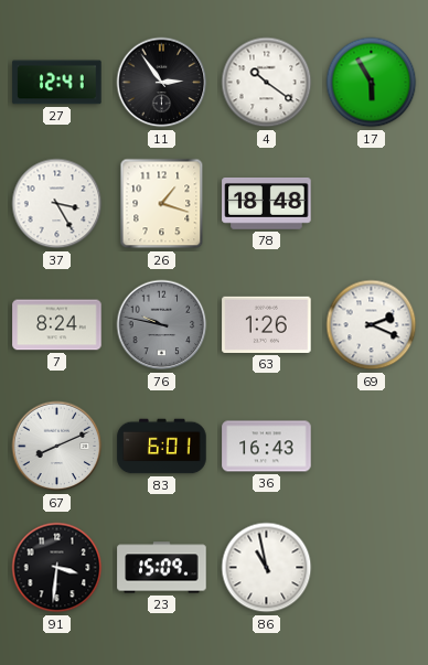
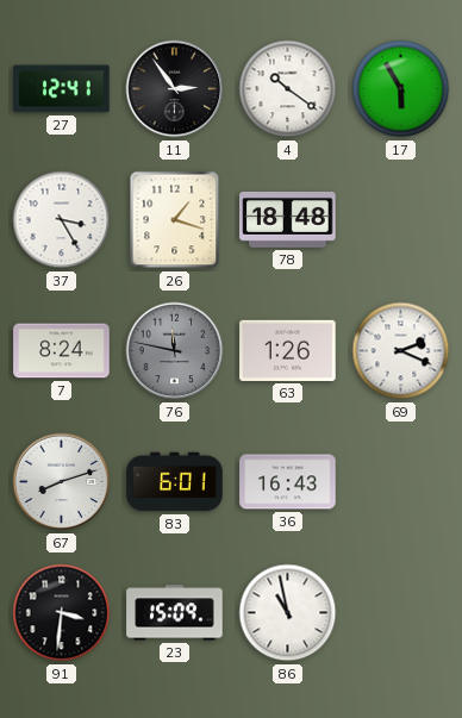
76: 9:47 -> 11:47
67: 8:11 -> 8:12
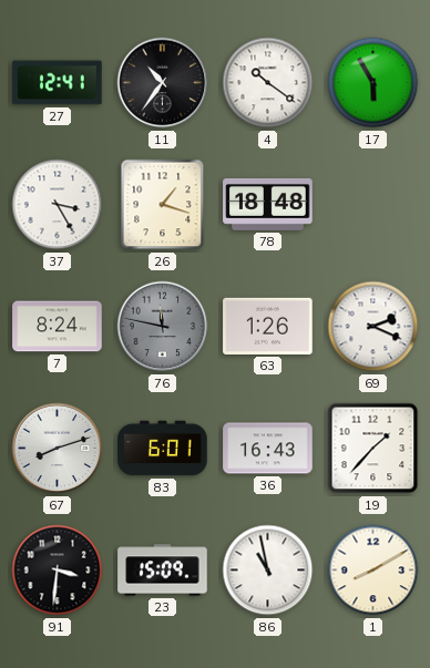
11: 2:54 -> 10:36
19: none -> 1:37
1: none -> 8:10
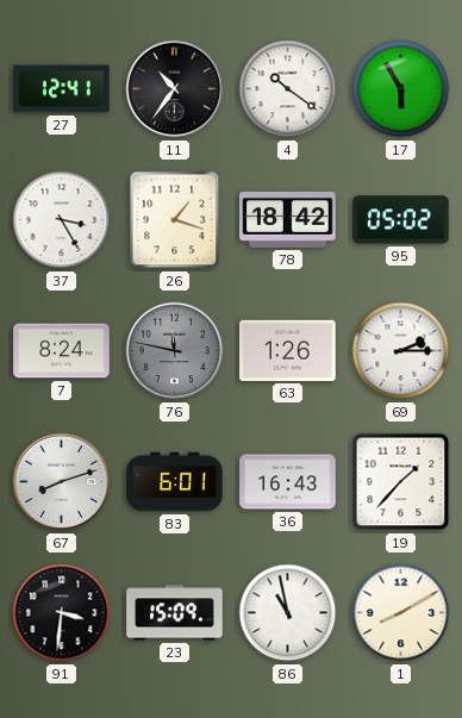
78: 18:48 -> 18:42
95: none -> 05:02
69: 2:19 -> 2:15
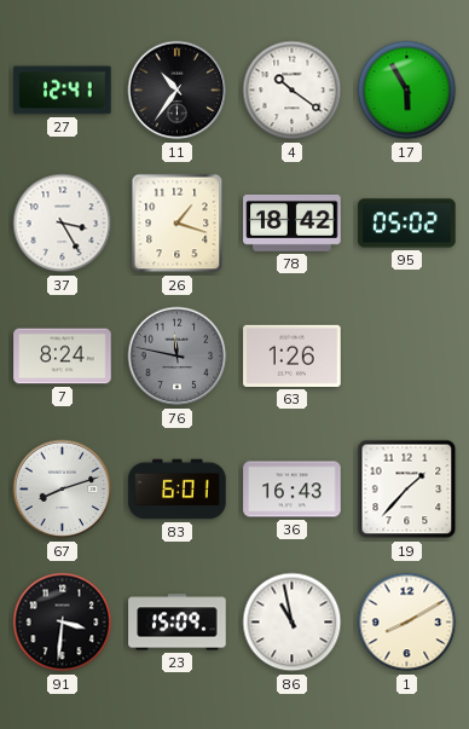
69: 2:15 -> none
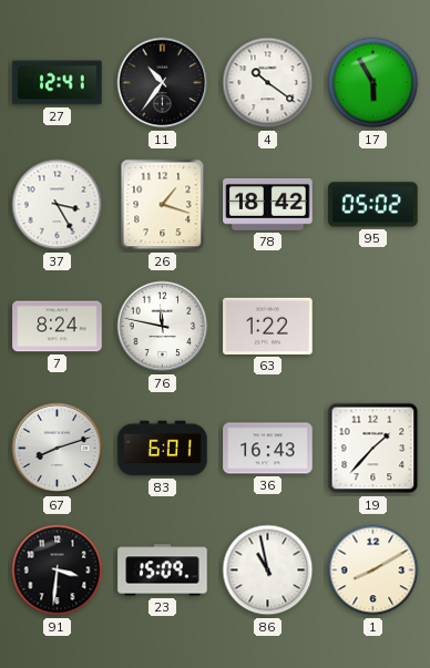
76 dial: grey -> white
63: 1:26 -> 1:22
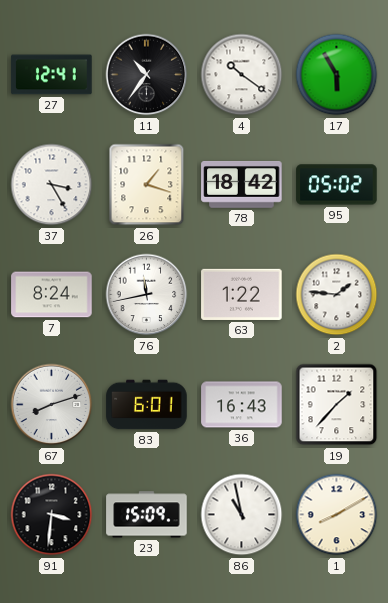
76: 11:47 -> 11:43
2: none -> 1:46
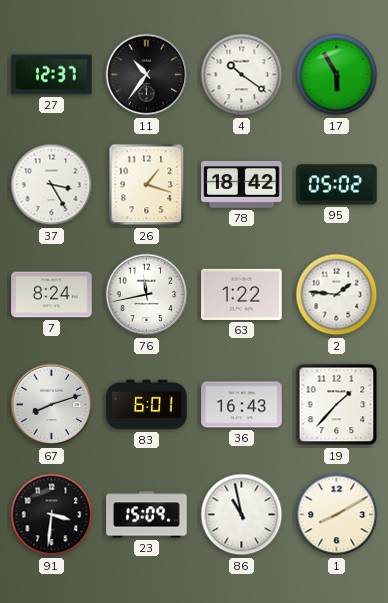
27: 12:41 -> 12:37
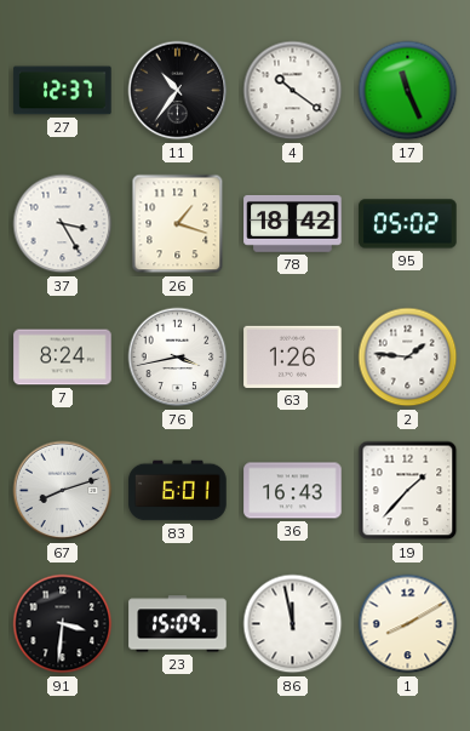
17: 5:55 -> 11:26
76: 11:43 -> 3:43
63: 1:22 -> 1:26
86: 10:58 -> 11:58
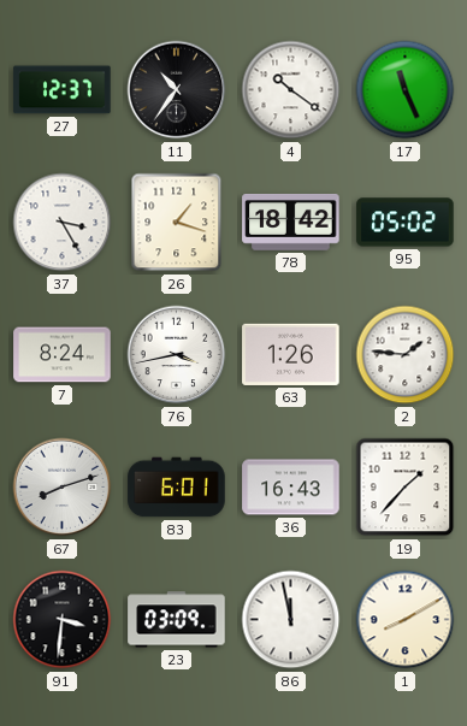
23: 15:09 -> 03:09
